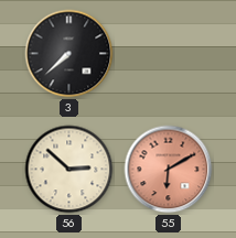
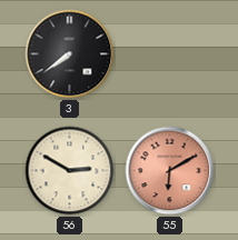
3: 7:38 -> 7:39
56: 2:52 -> 2:50
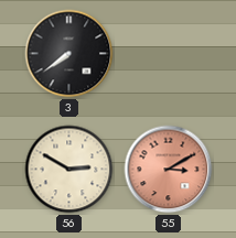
55: 6:10 -> 3:10
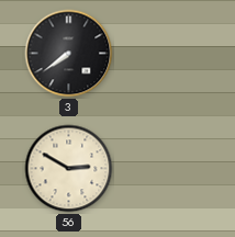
55: 3:10 -> none
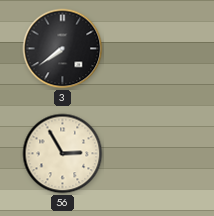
56: 2:50 -> 2:55
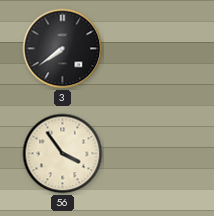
56: 2:55 -> 3:54
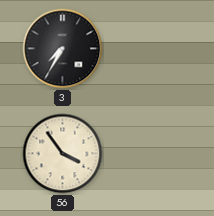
3: 7:39 -> 7:35
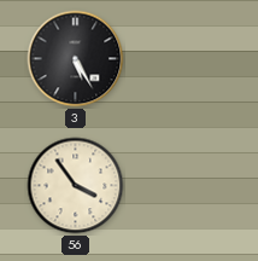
3: 7:35 -> 5:25
